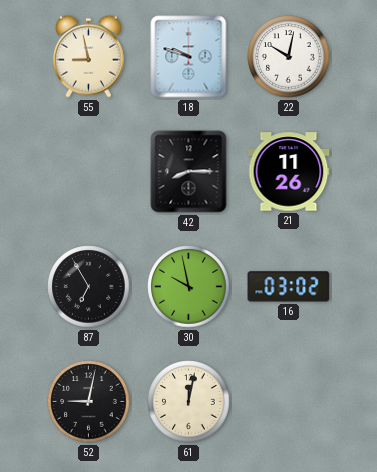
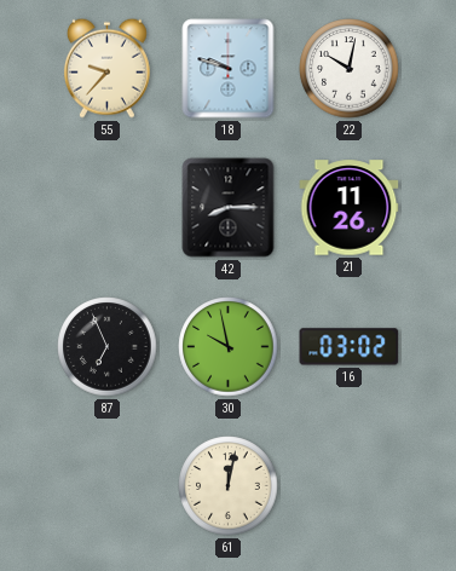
55: 8:58 -> 9:37
87: 6:55 -> 6:56
52: 9:02 -> none
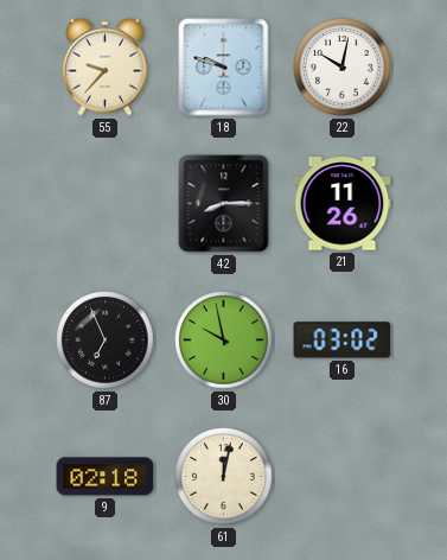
9: none -> 02:18
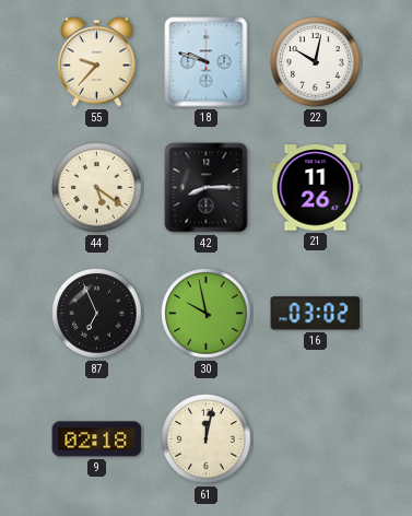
44: none -> 5:21
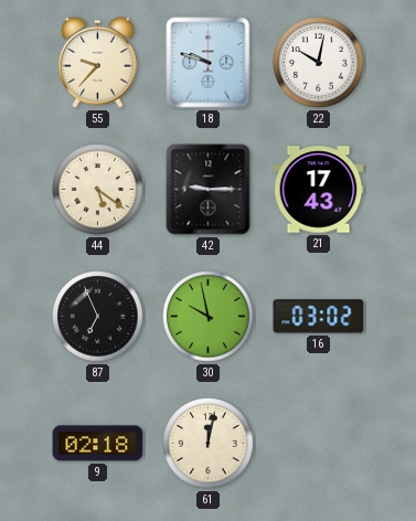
42: 8:15 -> 9:15
21: 11:26 -> 17:43
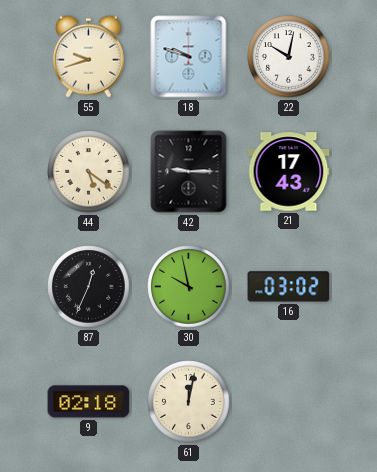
55: 9:37 -> 9:42
87: 6:56 -> 12:34
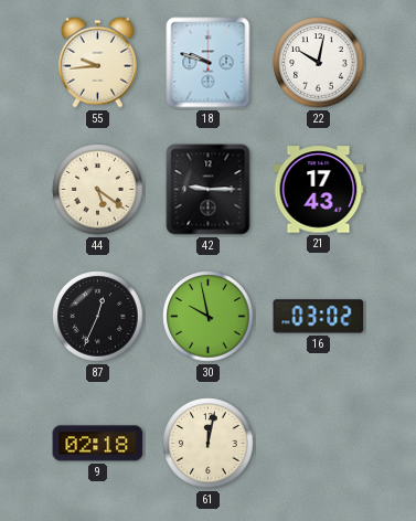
55: 9:42 -> 9:44
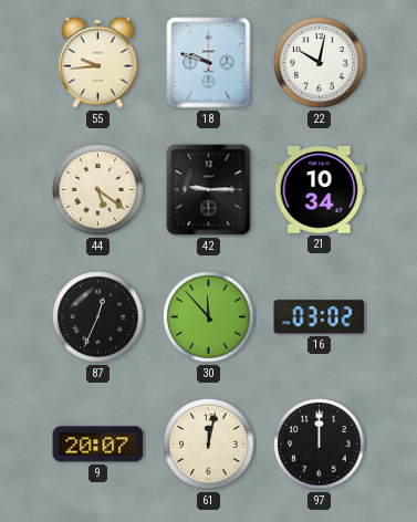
21: 17:43 -> 10:34
30: 9:58 -> 11:53
9: 02:18 -> 20:07
97: none -> 12:00
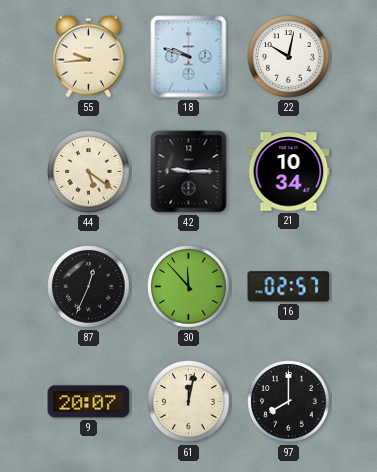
16: 03:02 -> 02:57
97: 12:00 -> 8:00
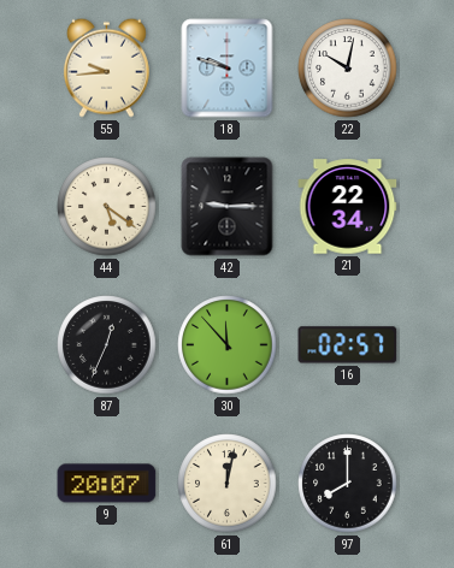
21: 10:34 -> 22:34
